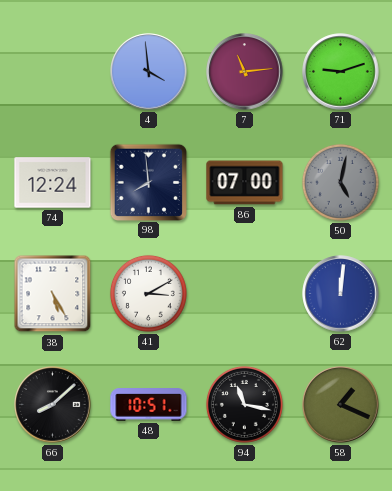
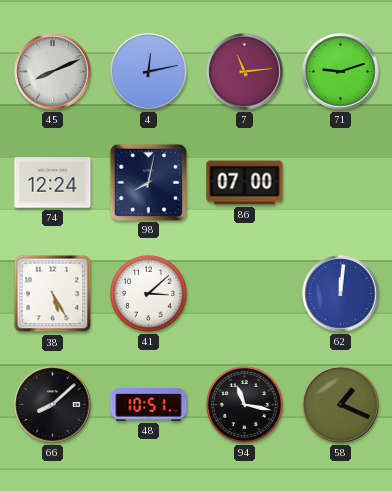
45: none -> 8:11
4: 3:59 -> 12:13
98: 7:59 -> 8:02
50: 5:02 -> none
41: 3:10 -> 3:08
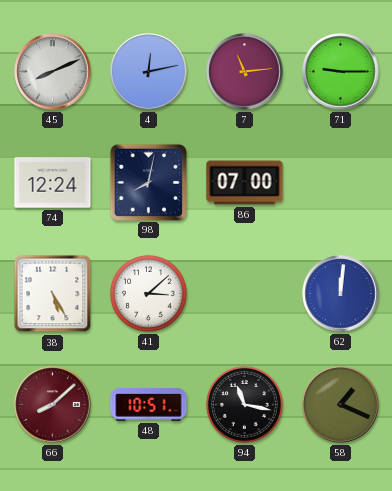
71: 9:12 -> 9:15
66 dial: black -> burgundy
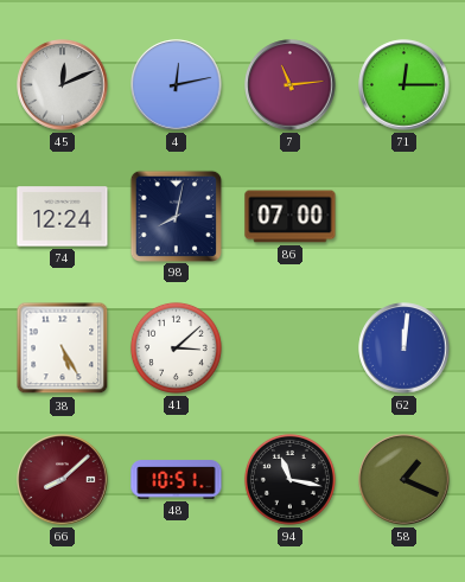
45: 8:11 -> 12:11
71: 9:15 -> 12:15
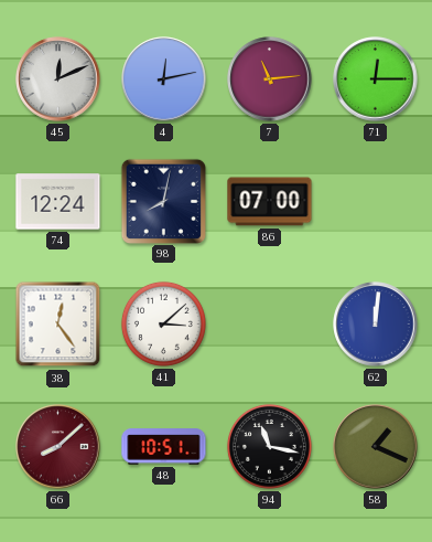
38: 5:25 -> 12:24
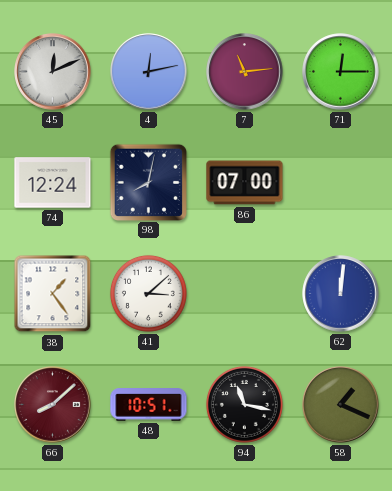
38: 12:24 -> 1:24
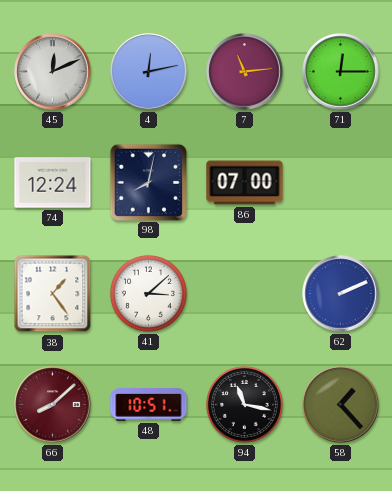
62: 12:01 -> 2:11
58: 1:19 -> 1:23
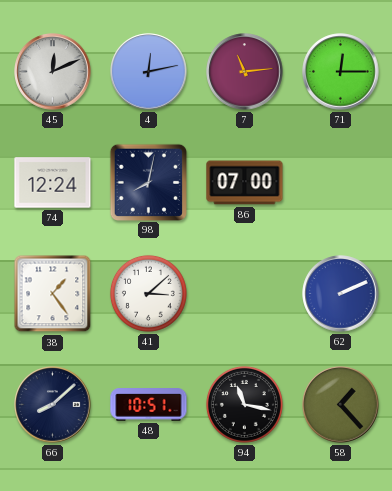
66 dial: burgundy -> navy
